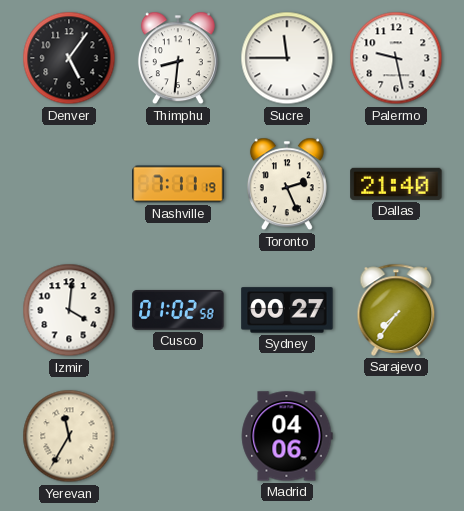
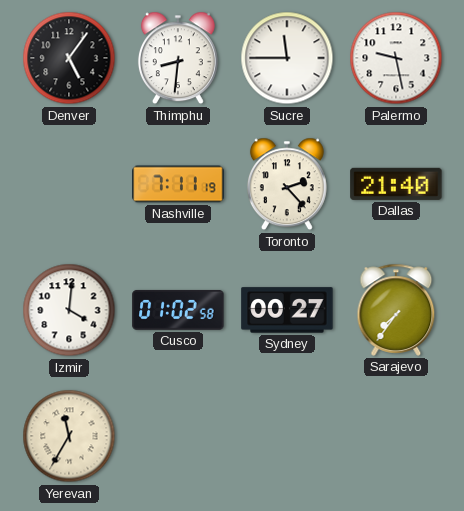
Toronto: 2:26 -> 2:23
Madrid: 04:06 -> none
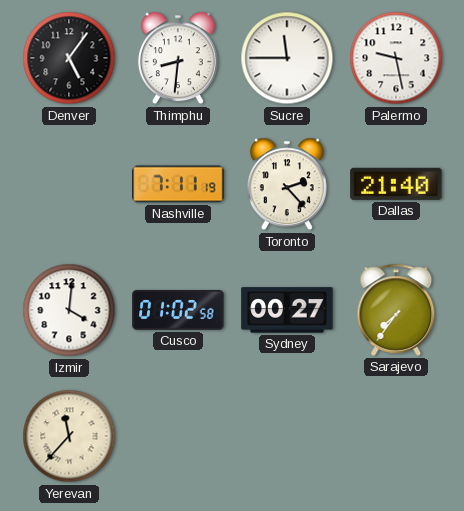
Yerevan: 11:35 -> 11:37
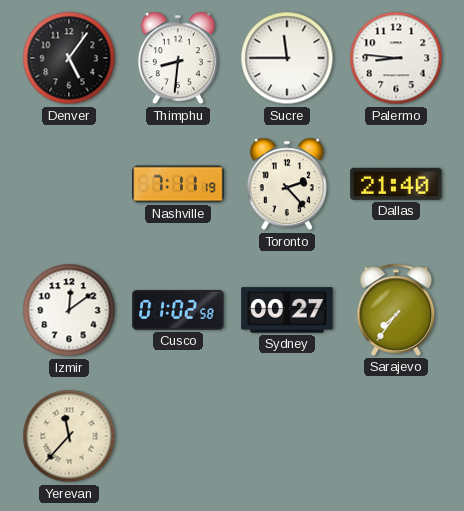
Palermo: 9:28 -> 8:46
Izmir: 4:01 -> 12:09
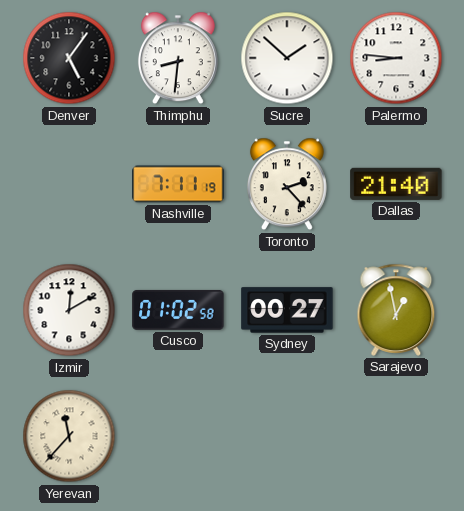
Sucre: 11:45 -> 1:52
Izmir: 12:09 -> 12:10
Sarajevo: 7:36 -> 12:58
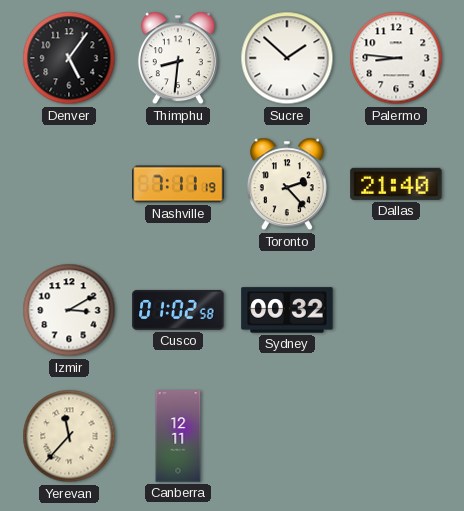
Izmir: 12:10 -> 3:10
Sydney: 00:27 -> 00:32
Sarajevo: 12:58 -> none
Canberra: none -> 12:11
